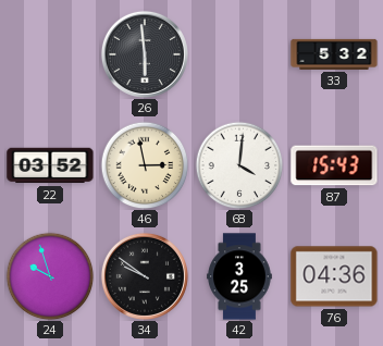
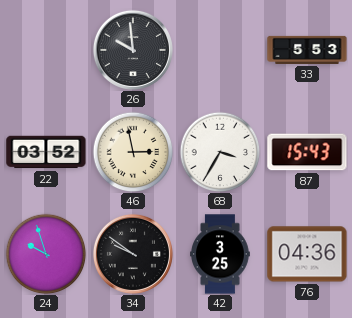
26: 5:59 -> 9:59
33: 5:32 -> 5:53
68: 4:01 -> 3:35
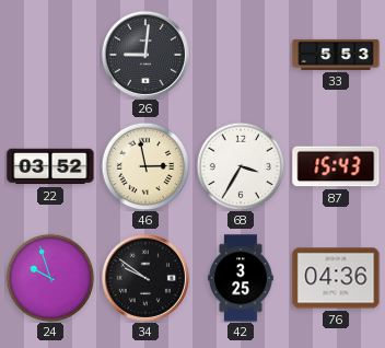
26: 9:59 -> 9:01
